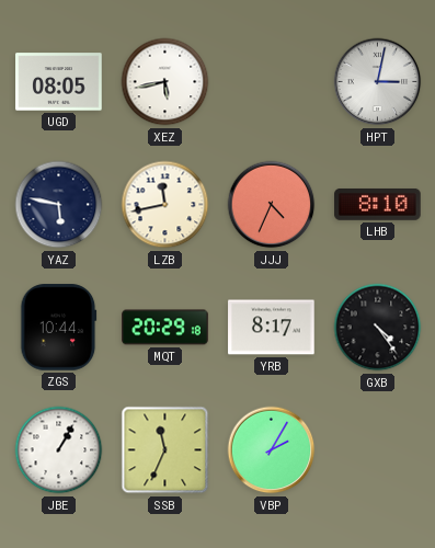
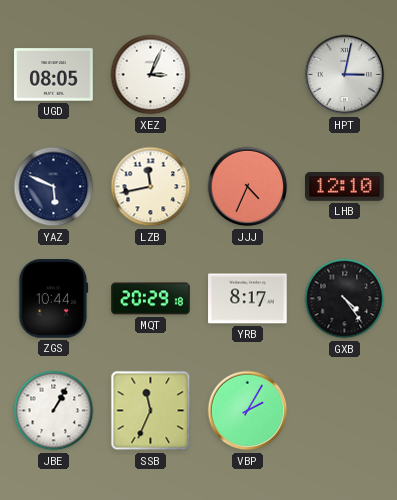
XEZ: 5:43 -> 3:04
YAZ: 5:47 -> 5:49
LHB: 8:10 -> 12:10
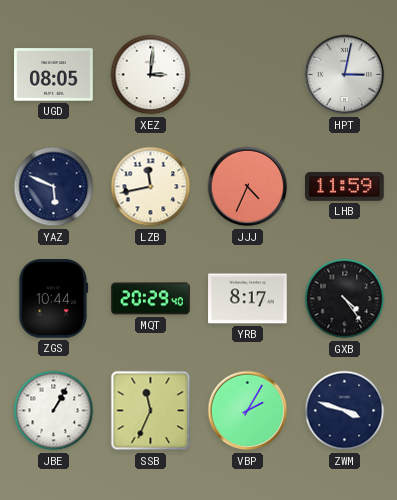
XEZ: 3:04 -> 3:01
LHB: 12:10 -> 11:59
MQT: 20:29:18 -> 20:29:40
ZWM: none -> 3:48
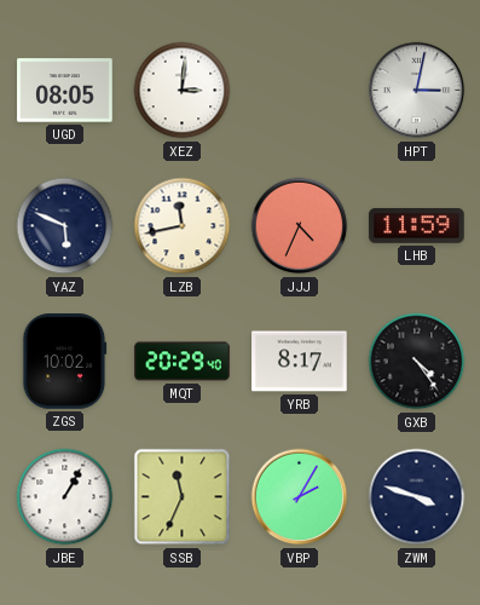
ZGS: 10:44 -> 10:02
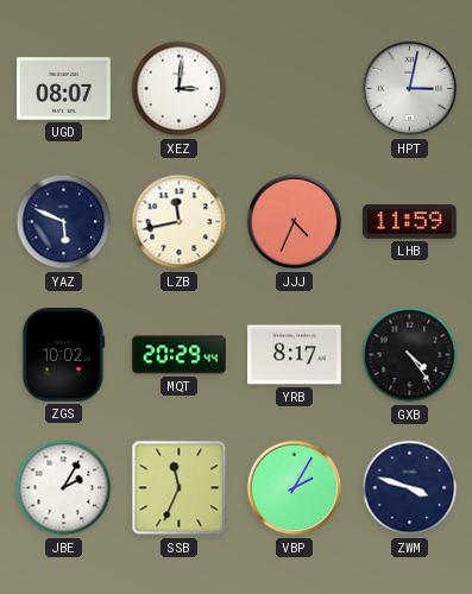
UGD: 08:05 -> 08:07
MQT: 20:29:40 -> 20:29:44
JBE: 1:05 -> 2:05
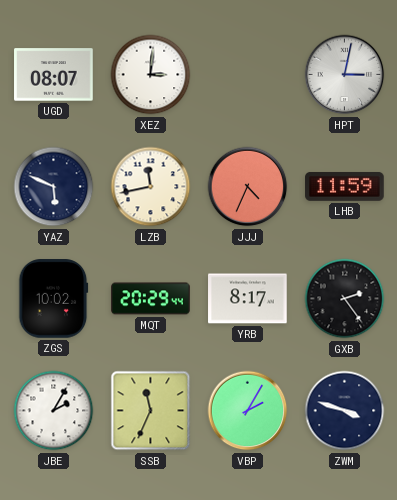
GXB: 4:24 -> 2:24
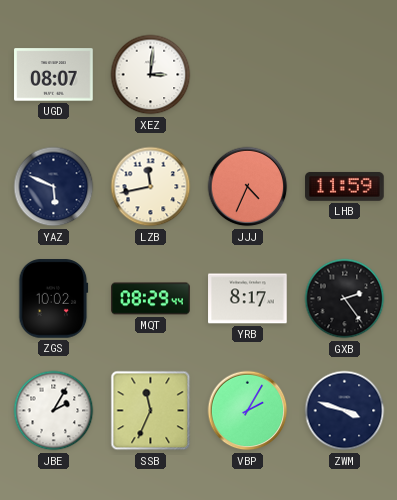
HPT: 3:02 -> none
MQT: 20:29 -> 08:29
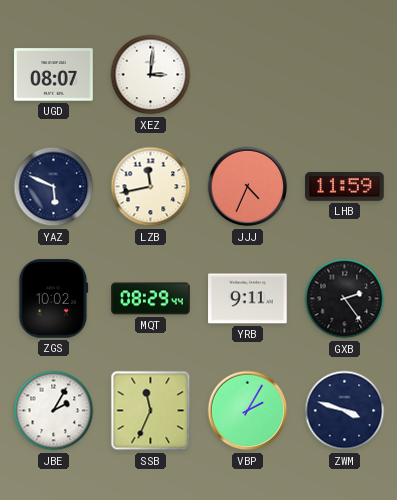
YRB: 8:17 -> 9:11
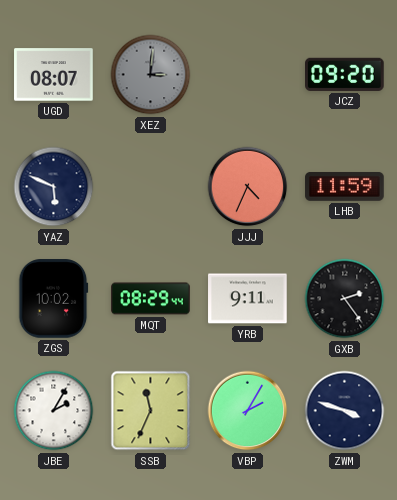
XEZ dial: white -> grey
JCZ: none -> 09:20
LZB: 11:43 -> none
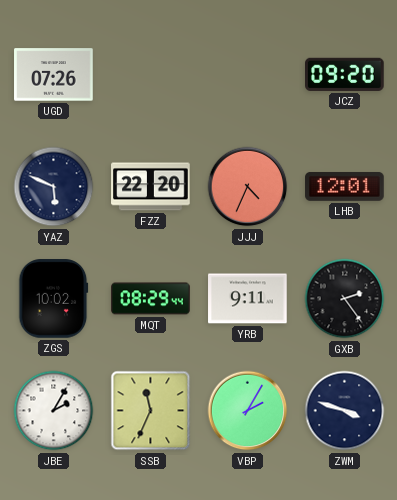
UGD: 08:07 -> 07:26
XEZ: 3:01 -> none
FZZ: none -> 22:20
LHB: 11:59 -> 12:01
